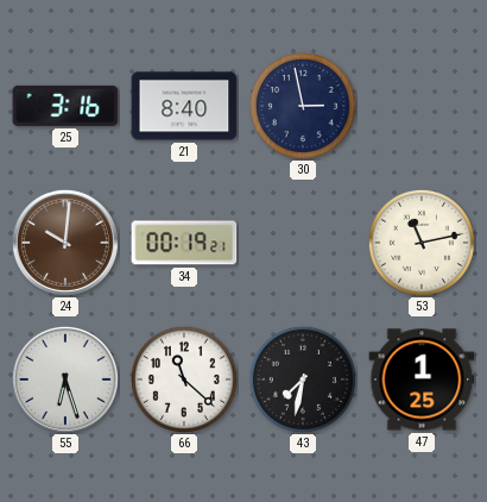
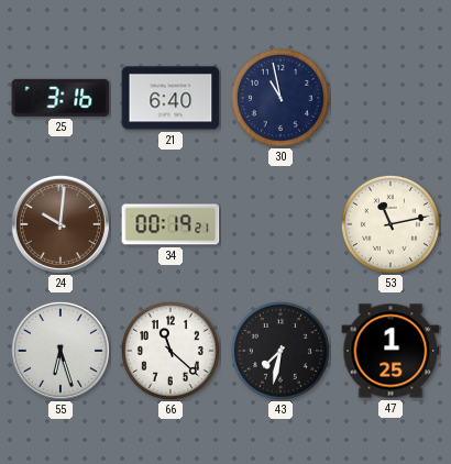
21: 8:40 -> 6:40
30: 2:58 -> 10:58
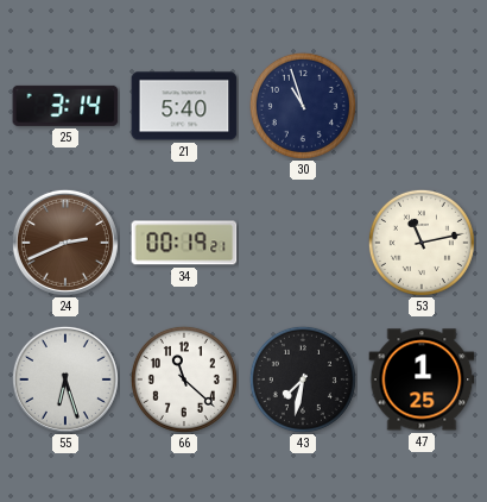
25: 3:16 -> 3:14
21: 6:40 -> 5:40
30: 10:58 -> 10:57
24: 10:01 -> 2:41
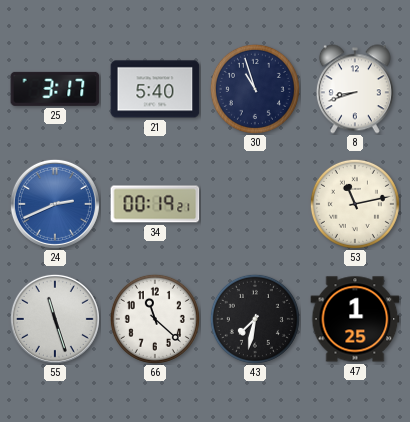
25: 3:14 -> 3:17
8: none -> 8:42
24 dial: brown -> blue
55: 6:27 -> 11:27
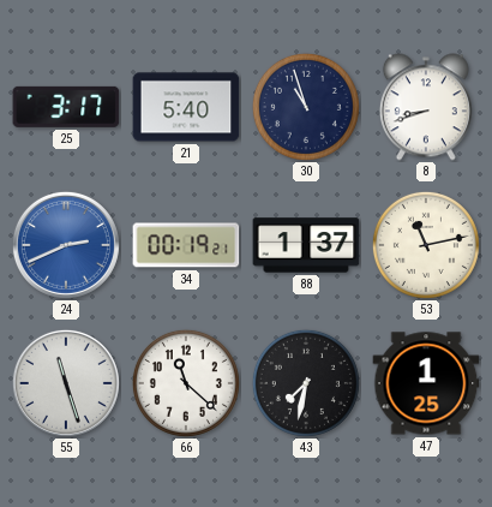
88: none -> 1:37
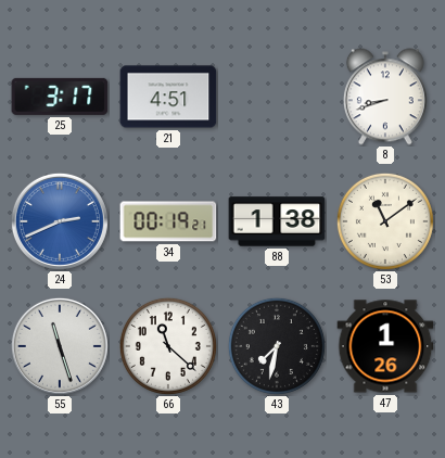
21: 5:40 -> 4:51
30: 10:57 -> none
88: 1:37 -> 1:38
53: 11:13 -> 11:09
47: 1:25 -> 1:26
